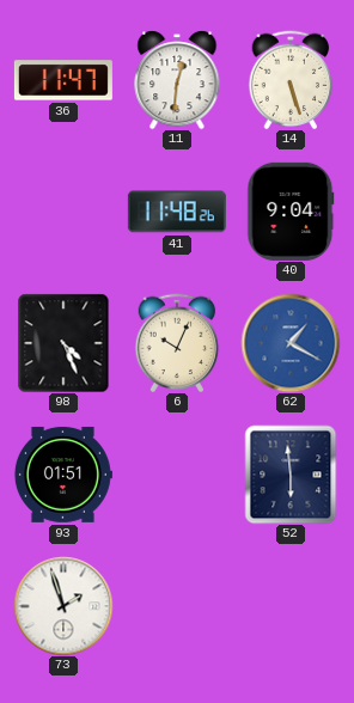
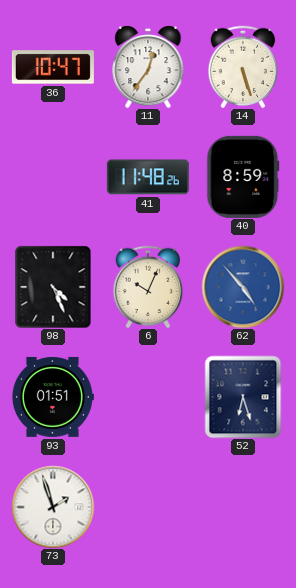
36: 11:47 -> 10:47
11: 12:31 -> 12:36
40: 9:04 -> 8:59
62: 1:20 -> 4:53
52: 5:59 -> 6:27
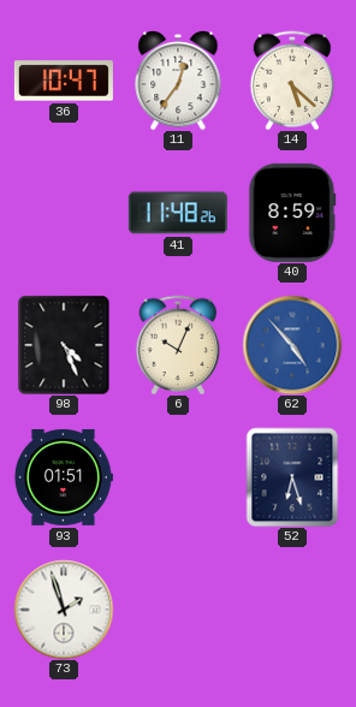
14: 5:27 -> 5:22
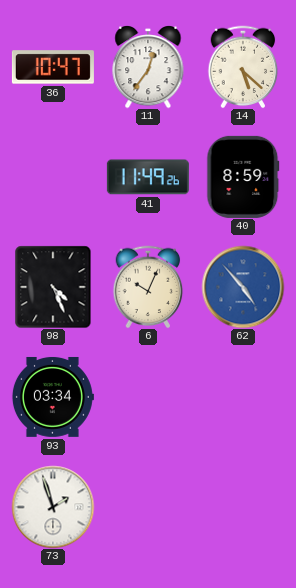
41: 11:48 -> 11:49
93: 01:51 -> 03:34
52: 6:27 -> none
